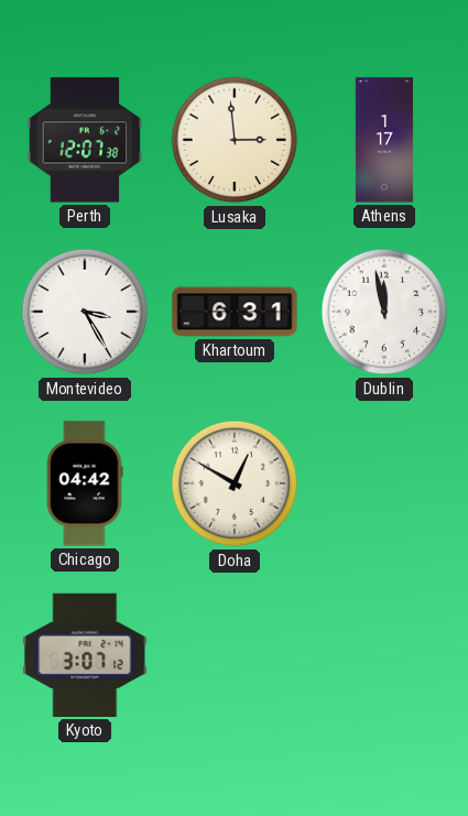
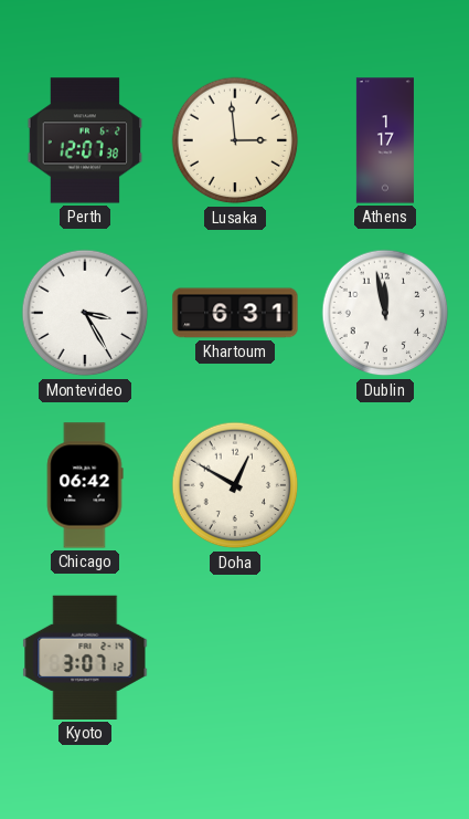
Chicago: 04:42 -> 06:42
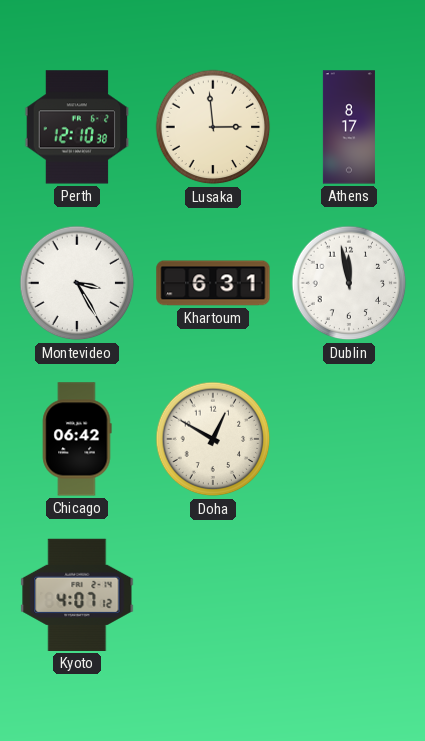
Perth: 12:07 -> 12:10
Athens: 1:17 -> 8:17
Kyoto: 3:07 -> 4:07
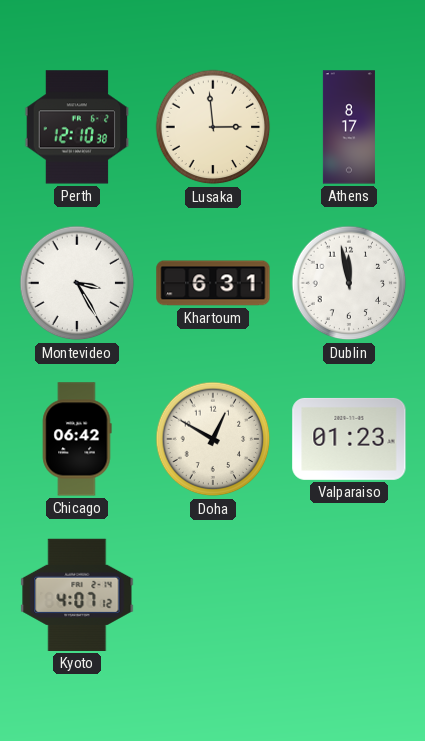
Valparaiso: none -> 01:23
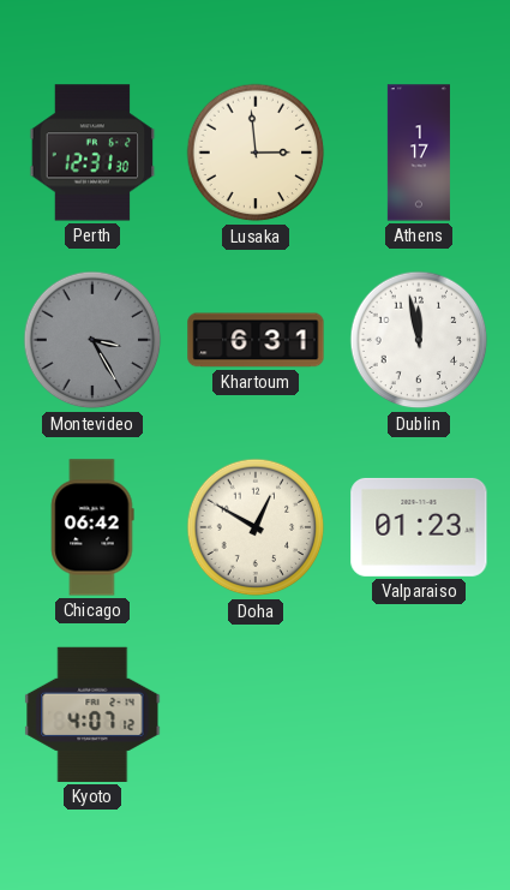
Perth: 12:10 -> 12:31
Athens: 8:17 -> 1:17
Montevideo dial: white -> grey
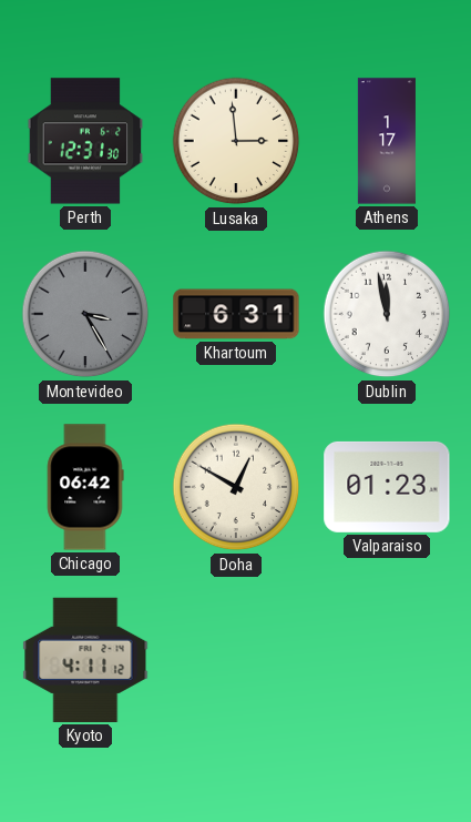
Kyoto: 4:07 -> 4:11
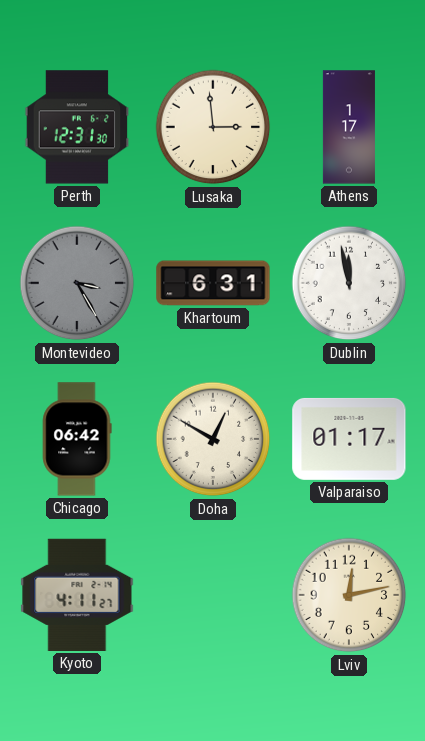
Valparaiso: 01:23 -> 01:17
Kyoto: 4:11:12 -> 4:11:27
Lviv: none -> 12:13
